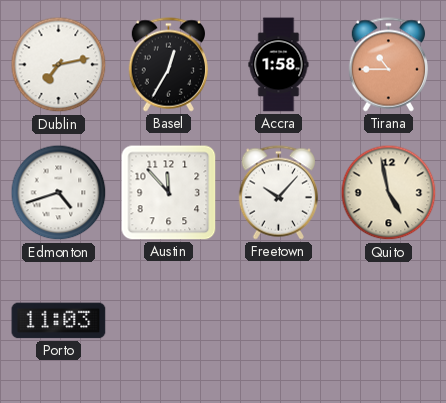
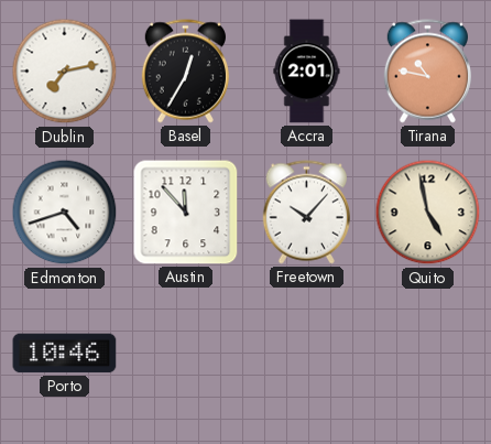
Accra: 1:58 -> 2:01
Tirana: 10:45 -> 10:47
Porto: 11:03 -> 10:46
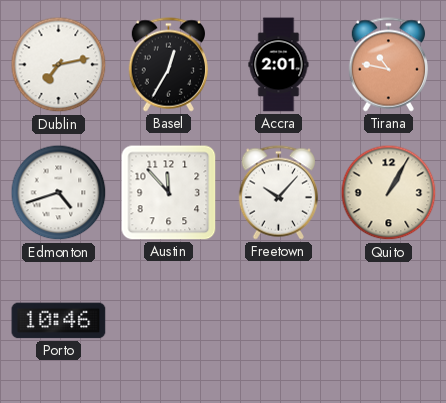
Quito: 4:58 -> 1:05
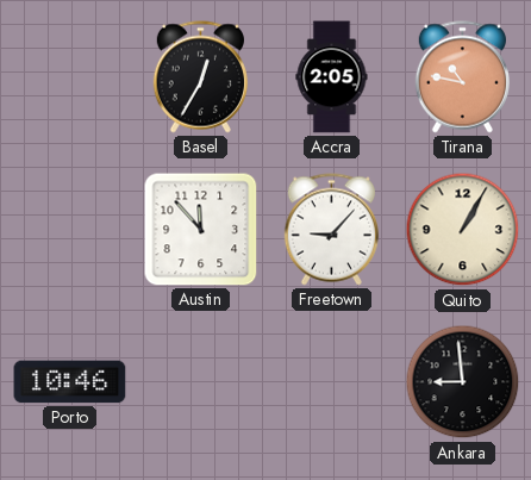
Dublin: 7:13 -> none
Accra: 2:01 -> 2:05
Edmonton: 4:42 -> none
Freetown: 10:07 -> 9:07
Ankara: none -> 8:59
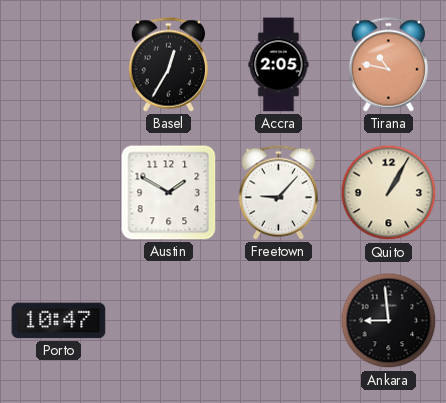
Austin: 11:53 -> 1:50
Porto: 10:46 -> 10:47
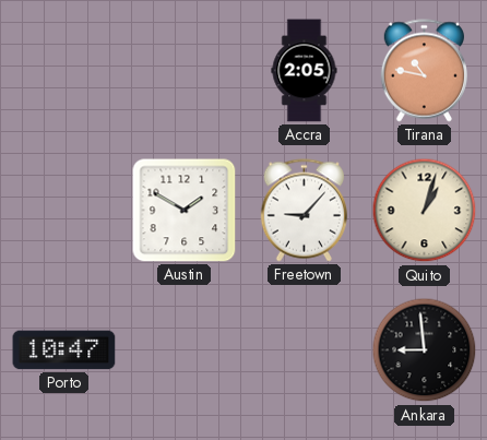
Basel: 12:35 -> none
Quito: 1:05 -> 1:03
